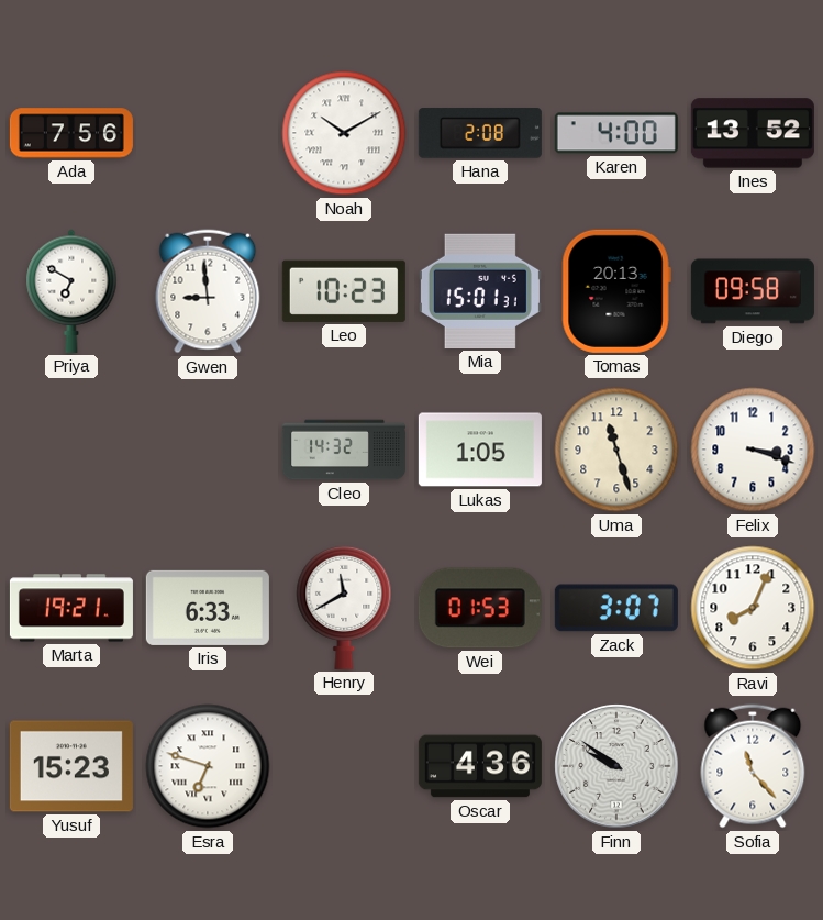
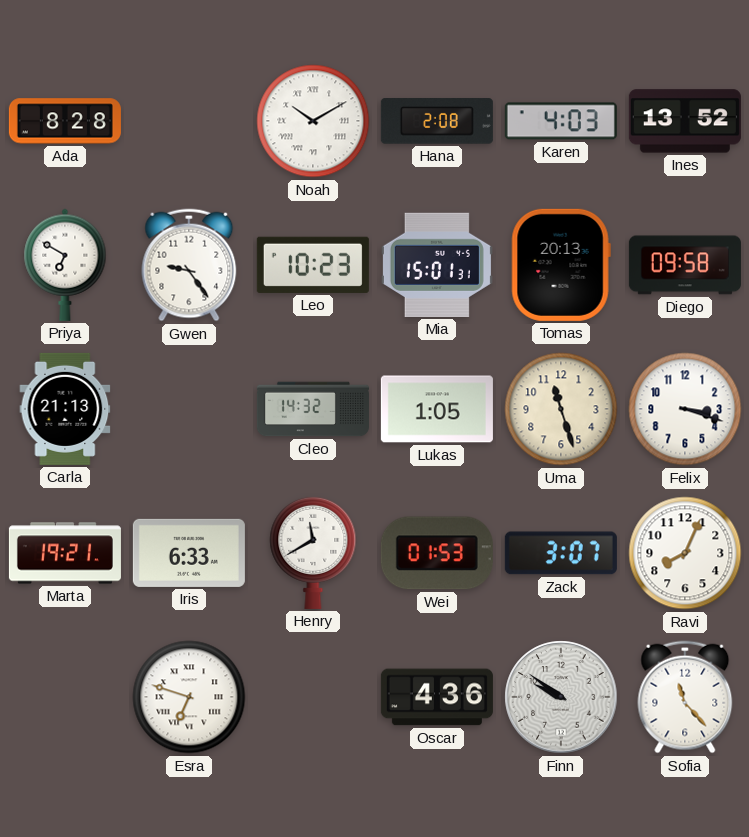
Ada: 7:56 -> 8:28
Karen: 4:00 -> 4:03
Gwen: 8:59 -> 9:24
Carla: none -> 21:13
Yusuf: 15:23 -> none
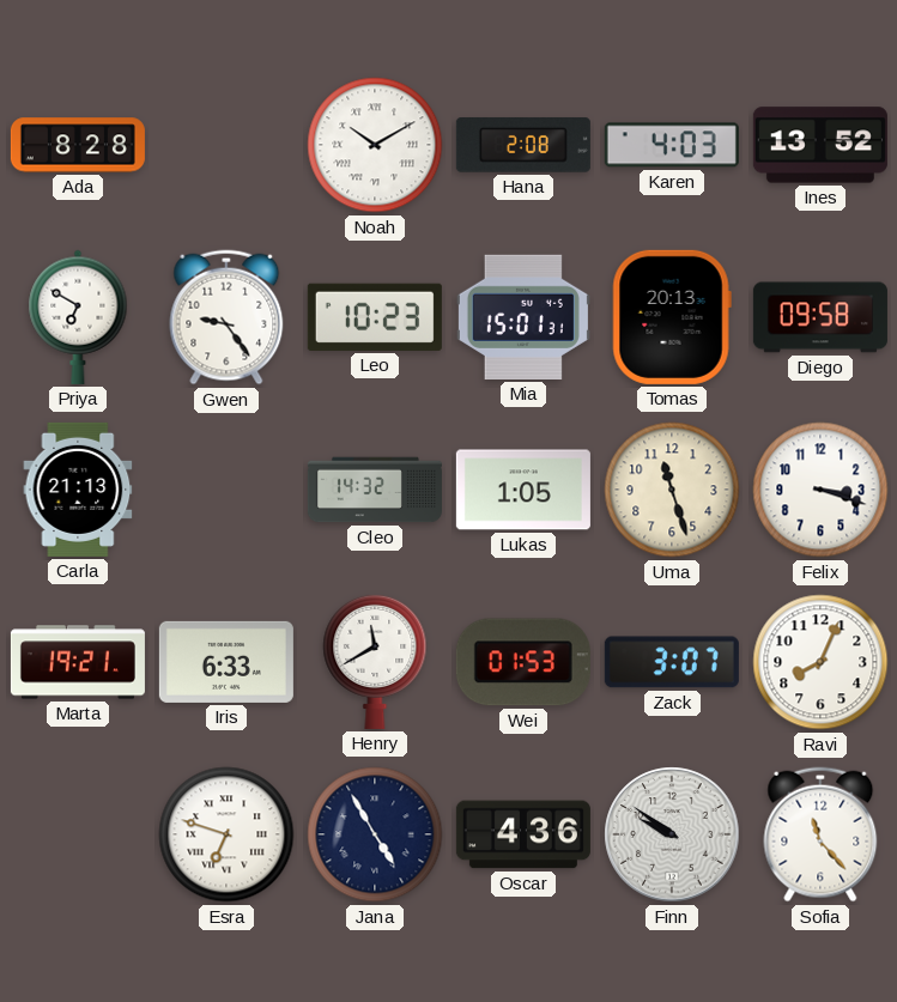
Jana: none -> 4:55
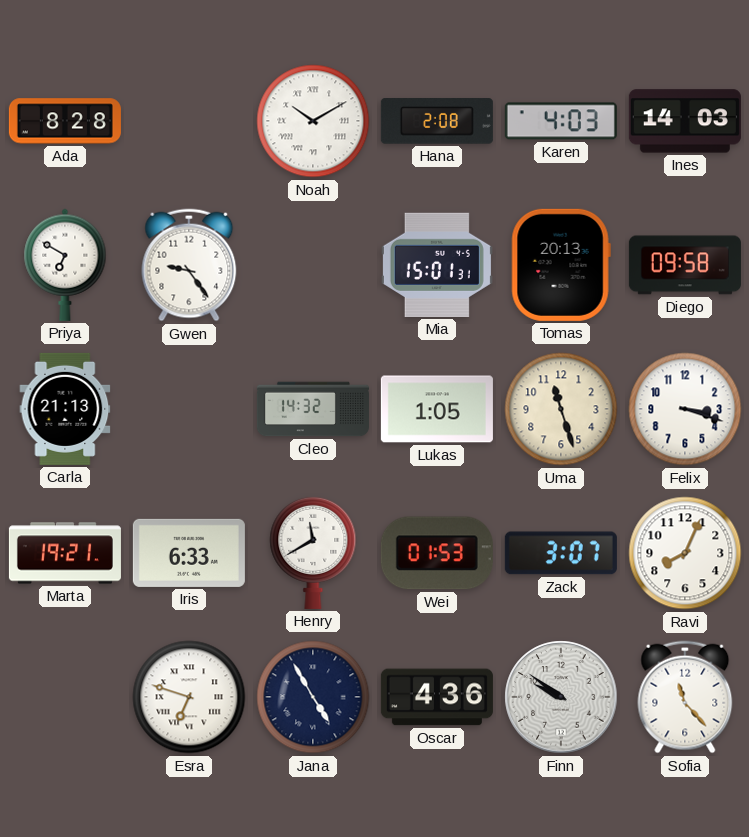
Ines: 13:52 -> 14:03
Leo: 10:23 -> none
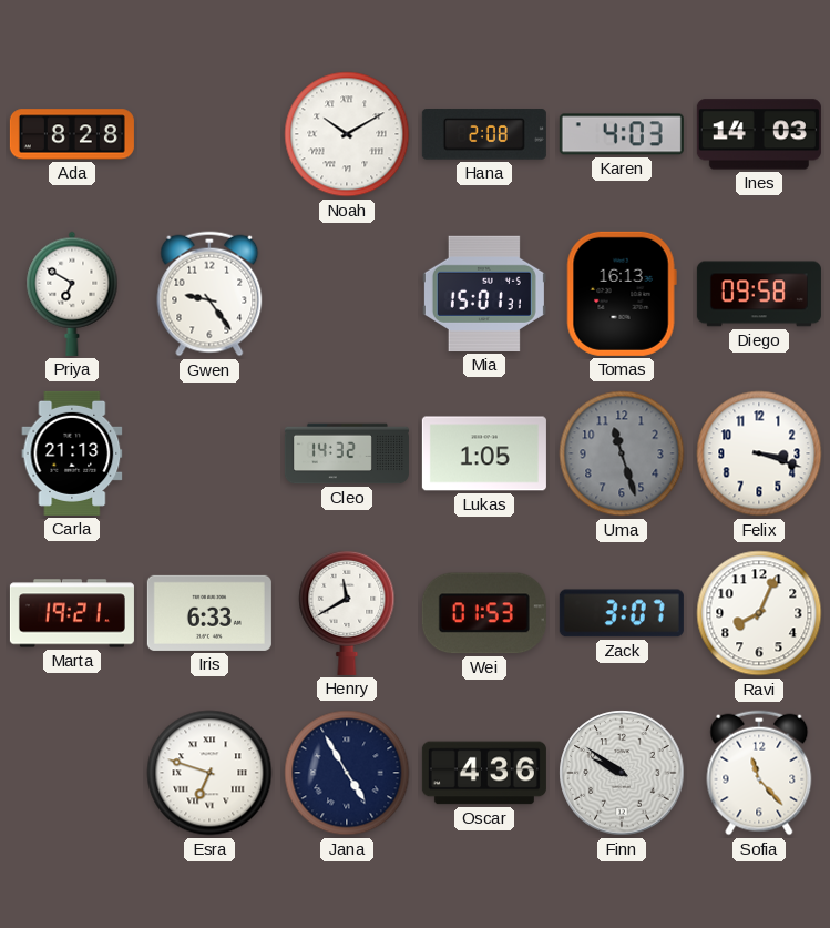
Tomas: 20:13 -> 16:13
Uma dial: cream -> grey
